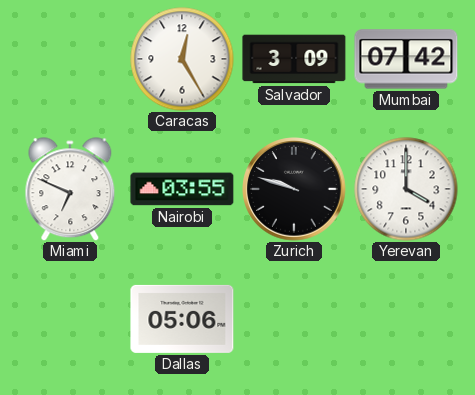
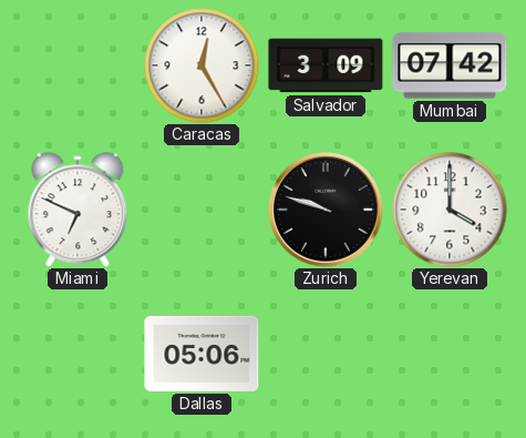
Nairobi: 03:55 -> none
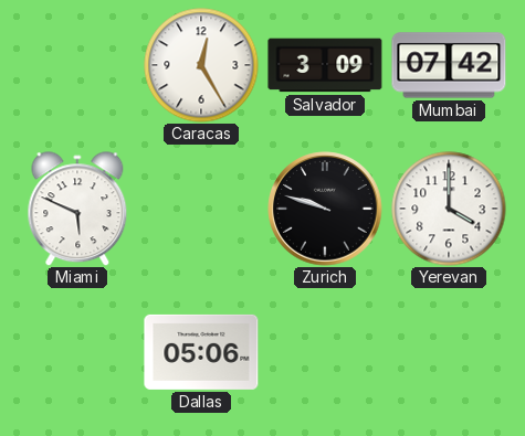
Miami: 6:49 -> 5:49
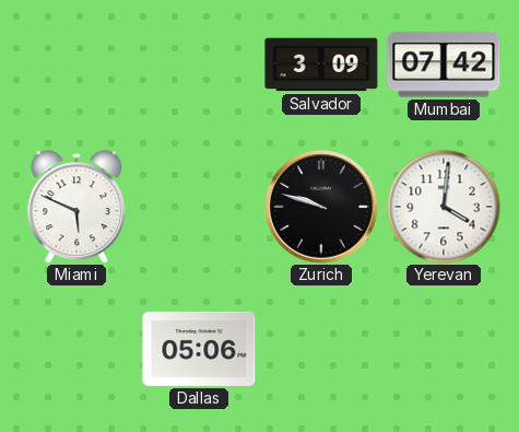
Caracas: 12:25 -> none
Yerevan: 4:00 -> 4:01
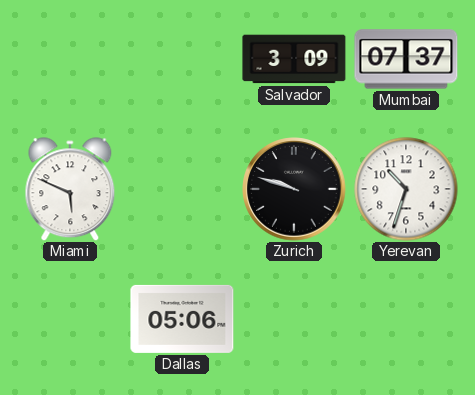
Mumbai: 07:42 -> 07:37
Yerevan: 4:01 -> 10:33
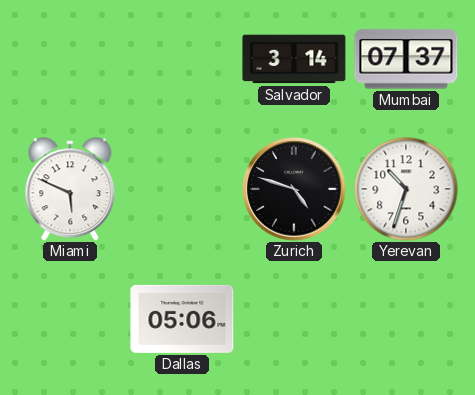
Salvador: 3:09 -> 3:14
Zurich: 9:48 -> 4:48
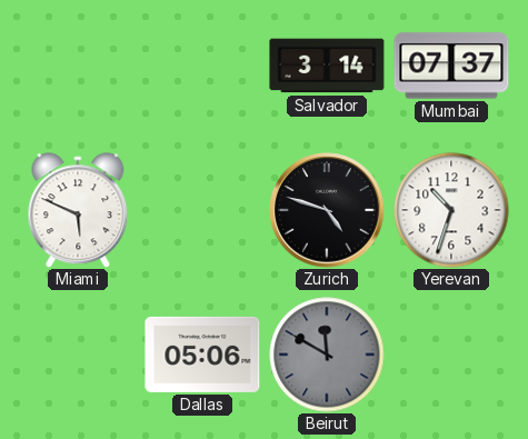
Beirut: none -> 11:50
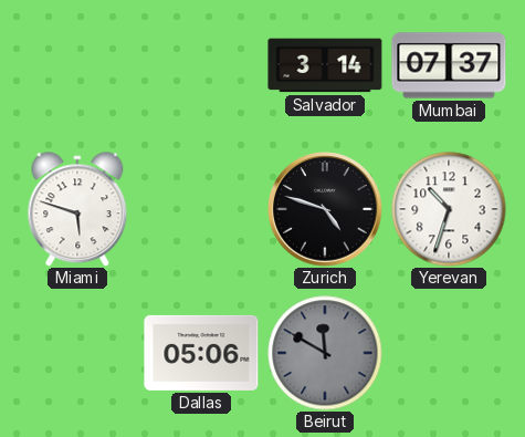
Miami: 5:49 -> 5:48
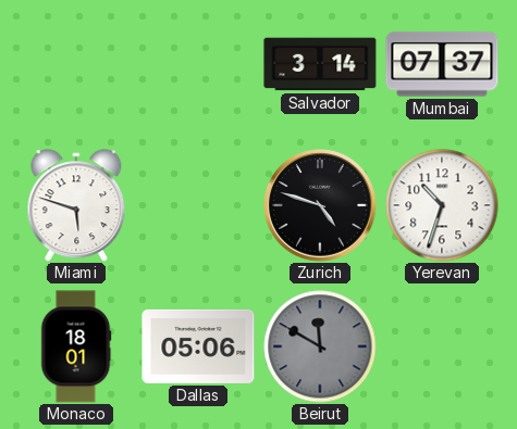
Monaco: none -> 18:01
